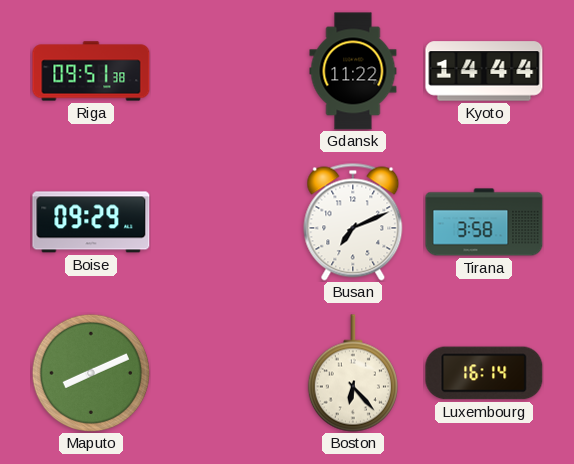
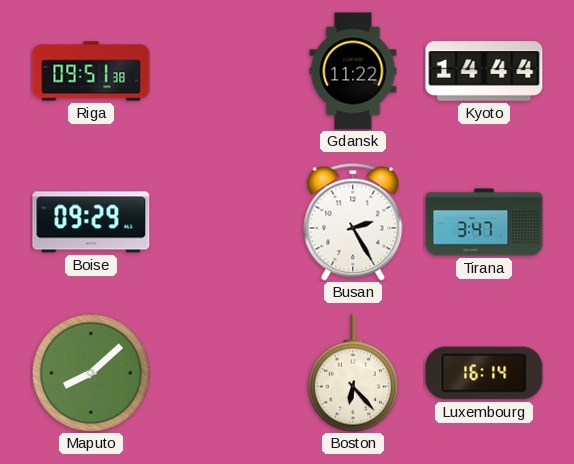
Busan: 7:11 -> 2:25
Tirana: 3:58 -> 3:47
Maputo: 8:11 -> 8:08
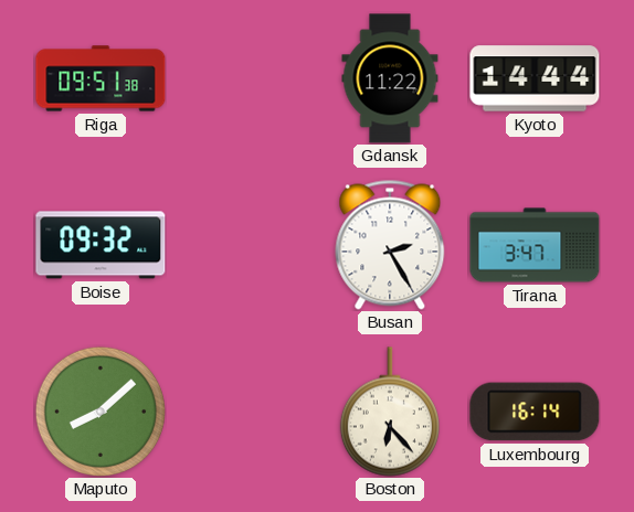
Boise: 09:29 -> 09:32
